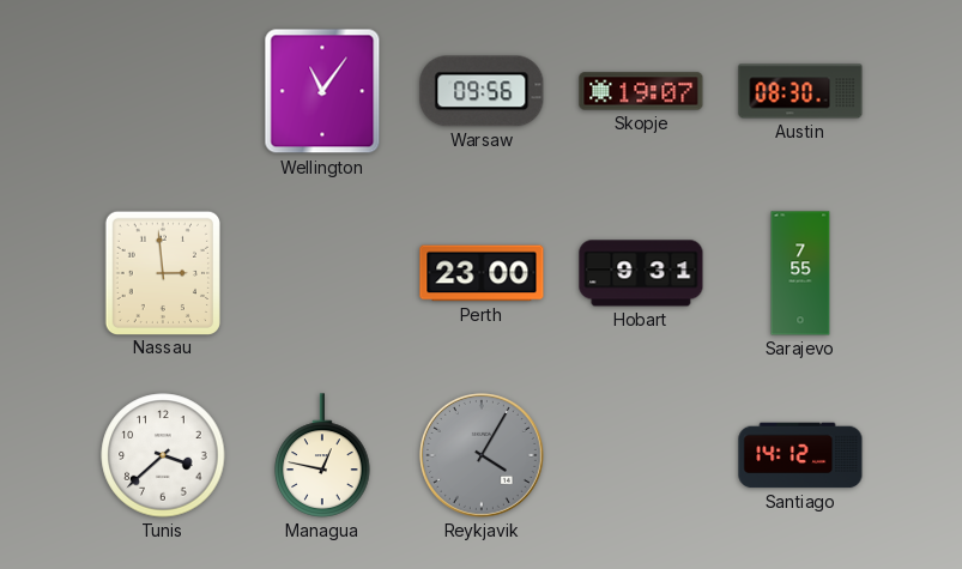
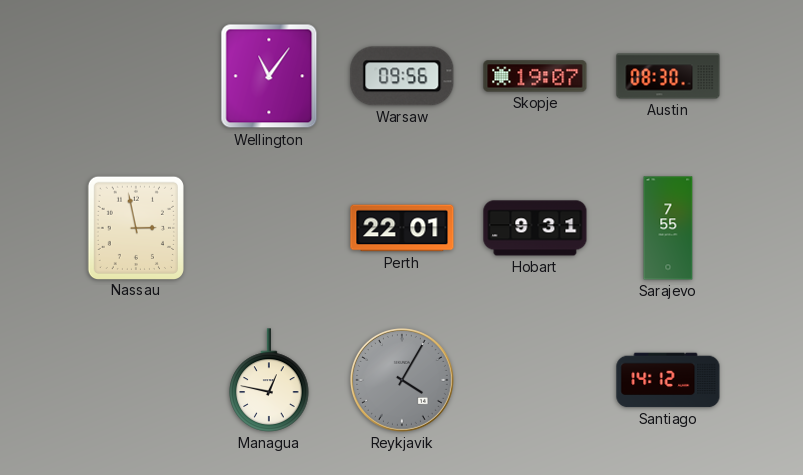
Nassau: 2:59 -> 2:58
Perth: 23:00 -> 22:01
Tunis: 3:38 -> none
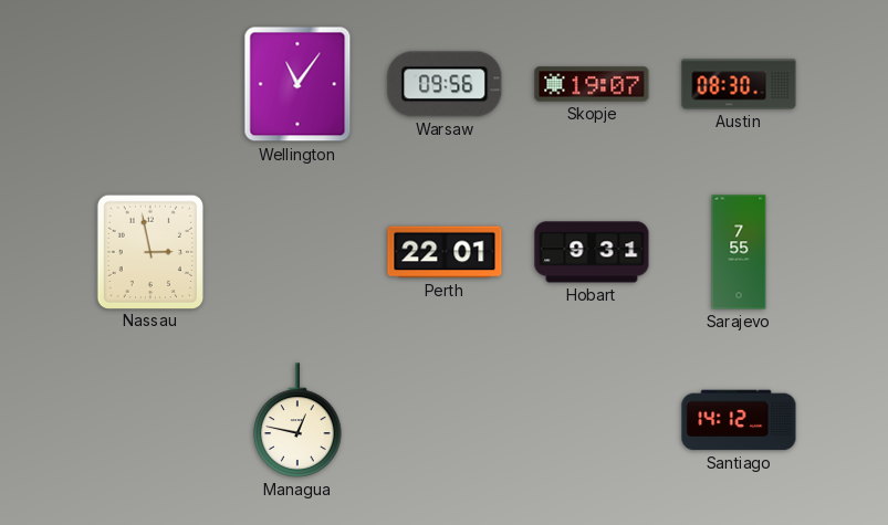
Reykjavik: 4:05 -> none
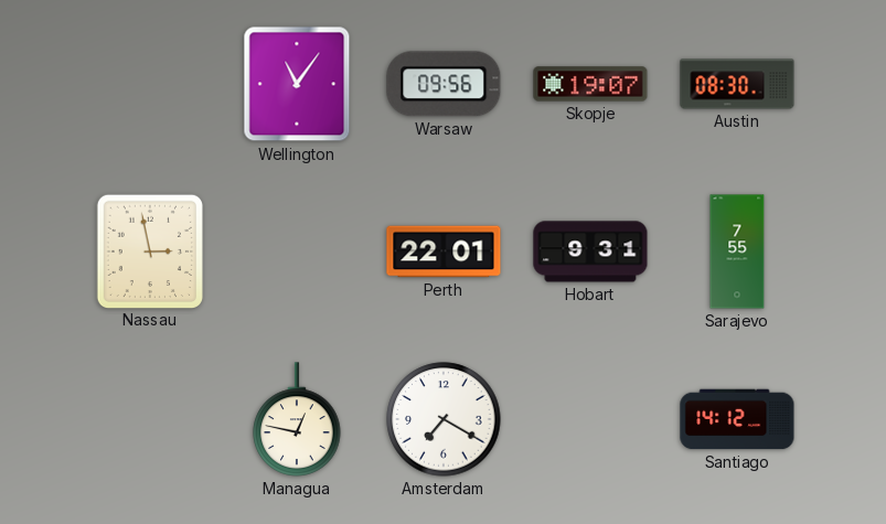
Amsterdam: none -> 7:20
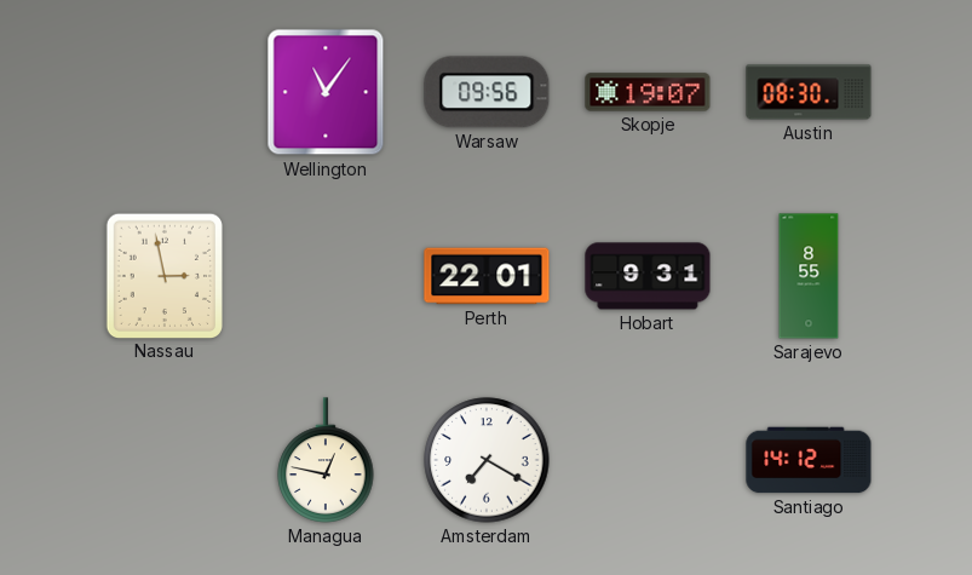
Sarajevo: 7:55 -> 8:55
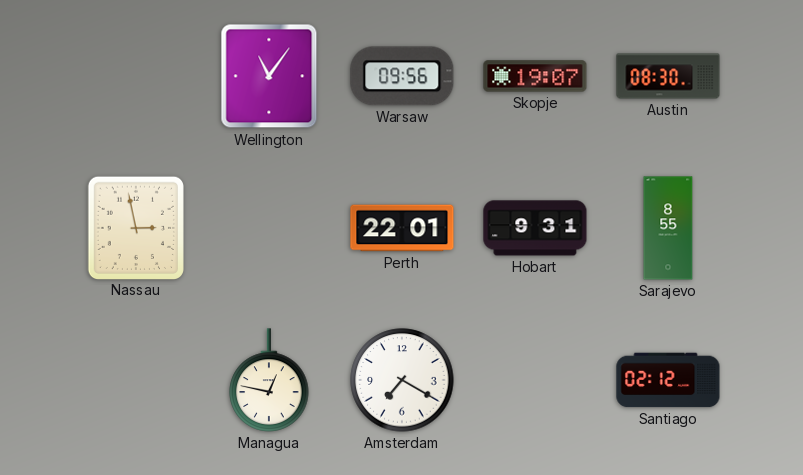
Santiago: 14:12 -> 02:12
